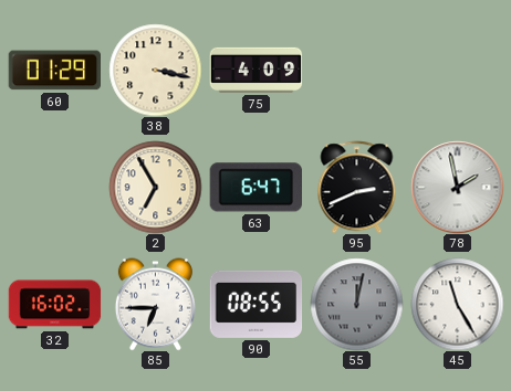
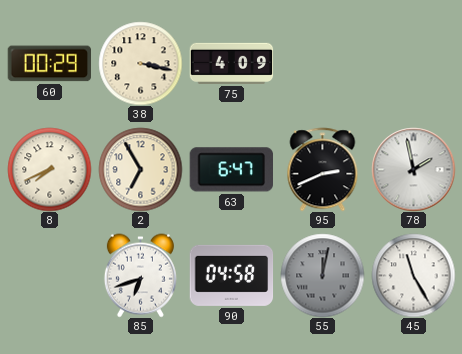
60: 01:29 -> 00:29
8: none -> 7:41
32: 16:02 -> none
85: 6:45 -> 6:42
90: 08:55 -> 04:58
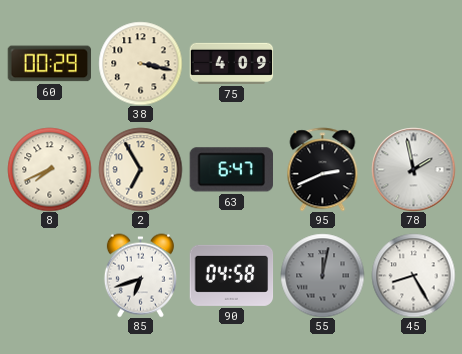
45: 11:25 -> 8:25
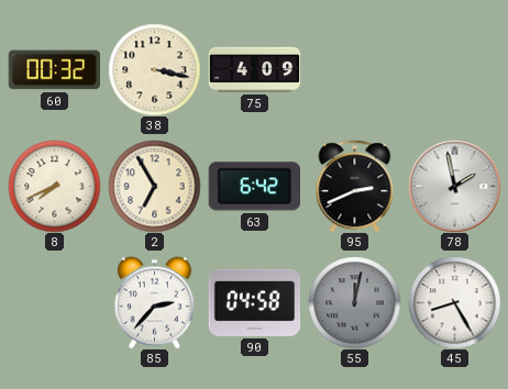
60: 00:29 -> 00:32
63: 6:47 -> 6:42
85: 6:42 -> 2:37
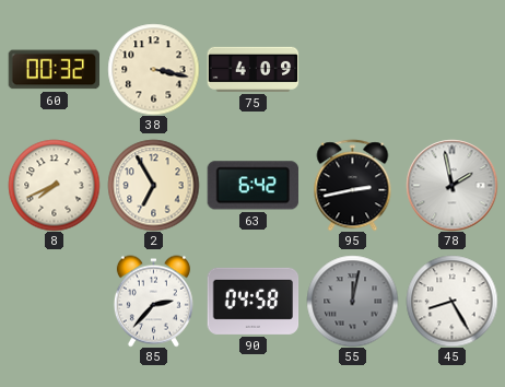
95: 2:41 -> 2:43
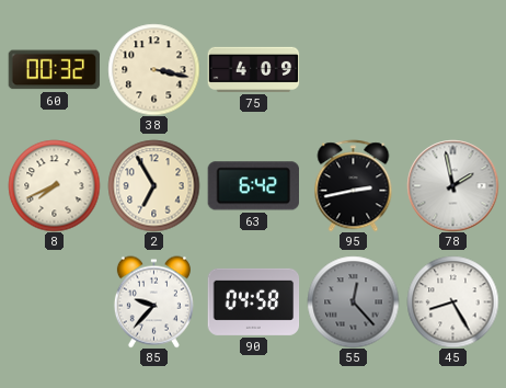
85: 2:37 -> 9:37
55: 12:02 -> 12:23
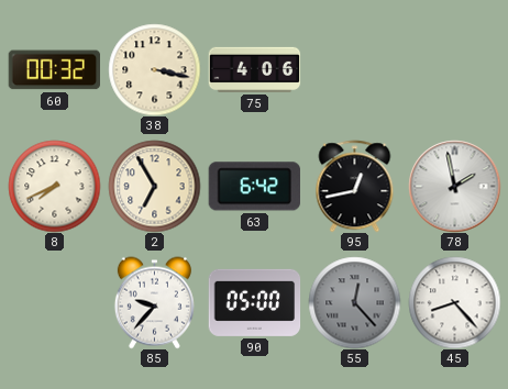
75: 4:09 -> 4:06
95: 2:43 -> 12:43
90: 04:58 -> 05:00
45: 8:25 -> 8:23
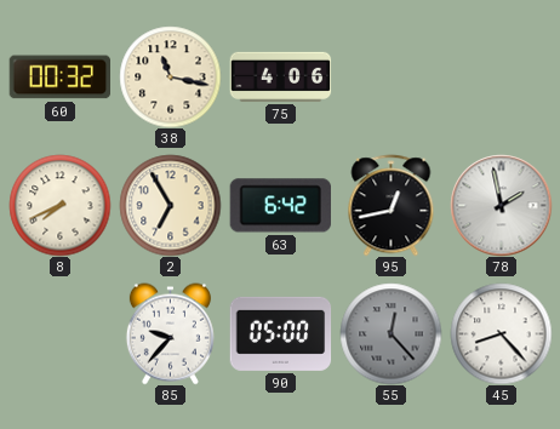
38: 3:17 -> 11:17
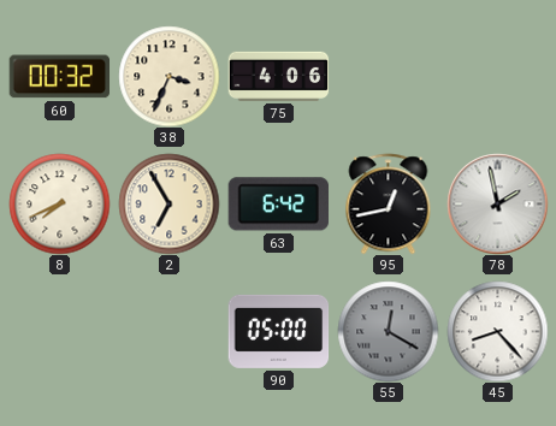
38: 11:17 -> 3:34
85: 9:37 -> none
55: 12:23 -> 12:20
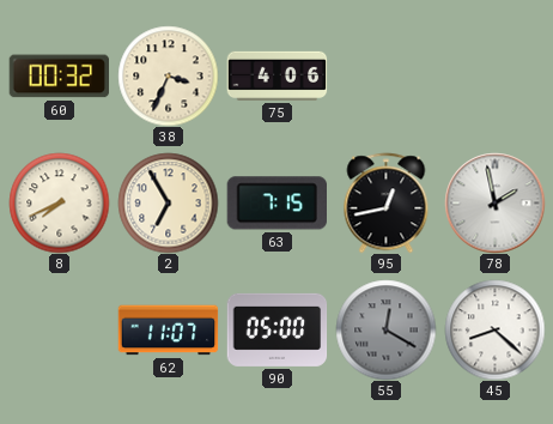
63: 6:42 -> 7:15
62: none -> 11:07
45: 8:23 -> 8:22
